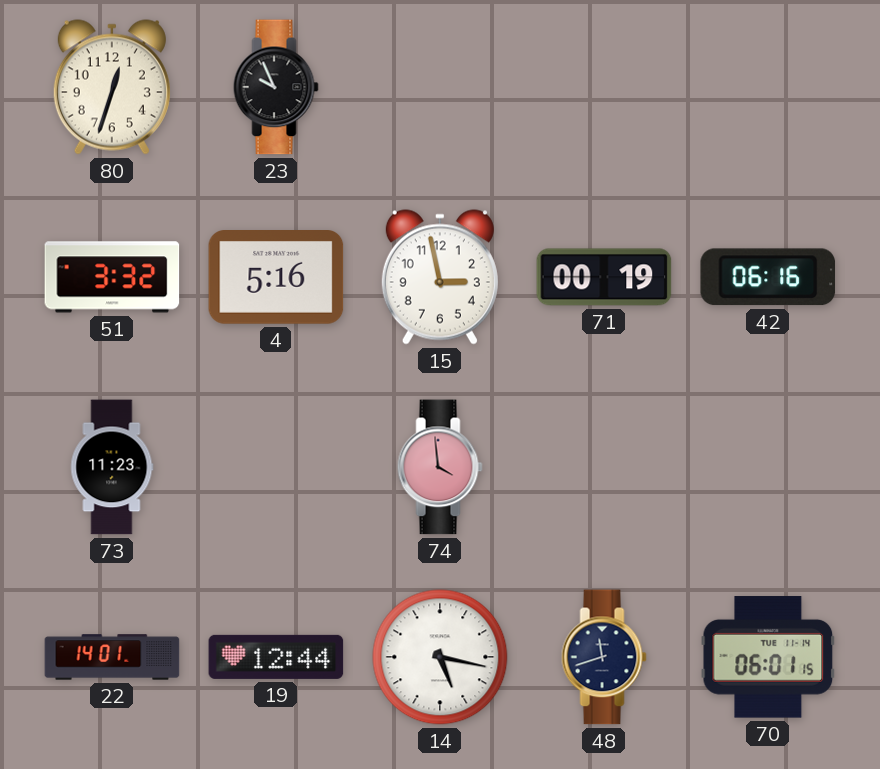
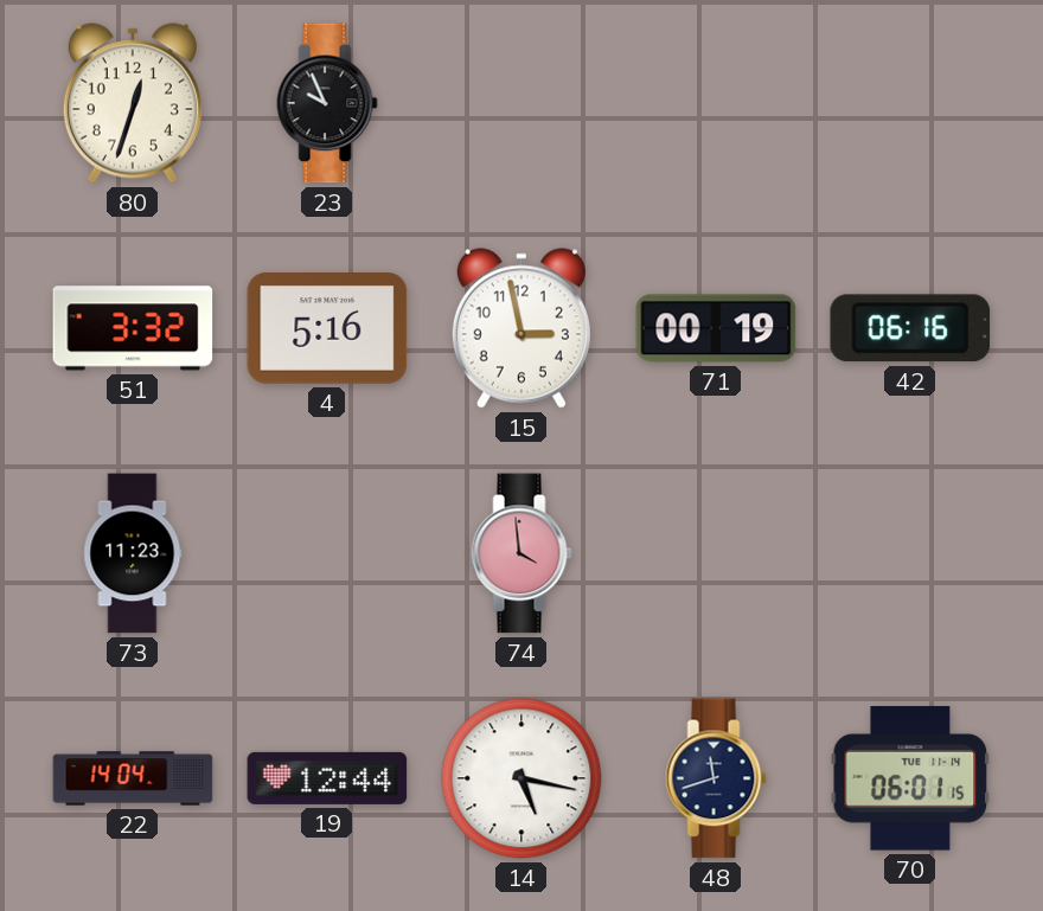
22: 14:01 -> 14:04
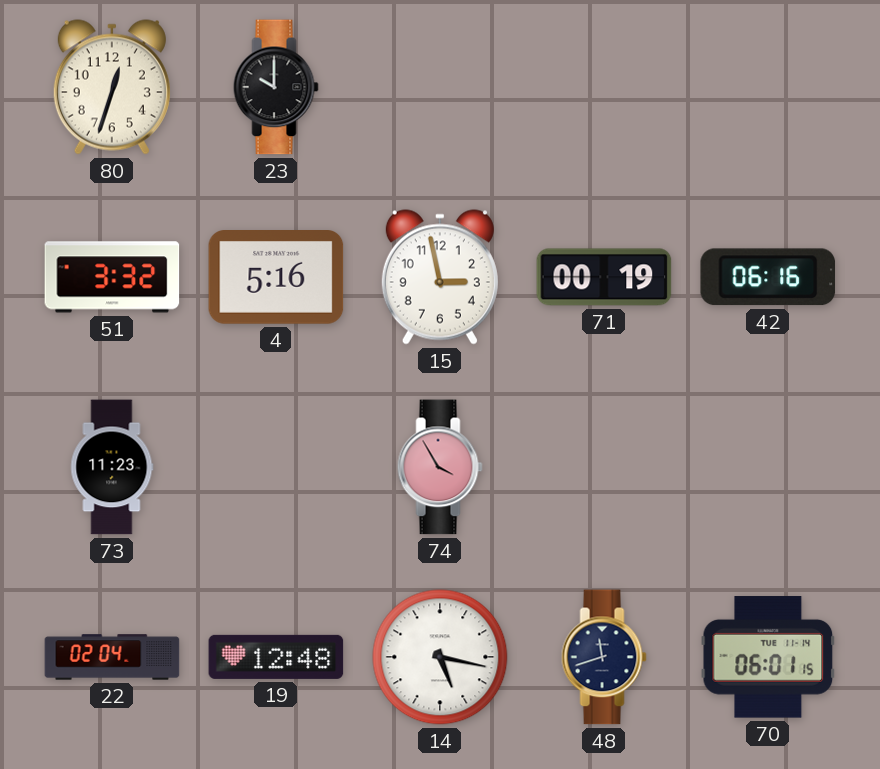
23: 9:56 -> 10:00
74: 3:59 -> 3:55
22: 14:04 -> 02:04
19: 12:44 -> 12:48
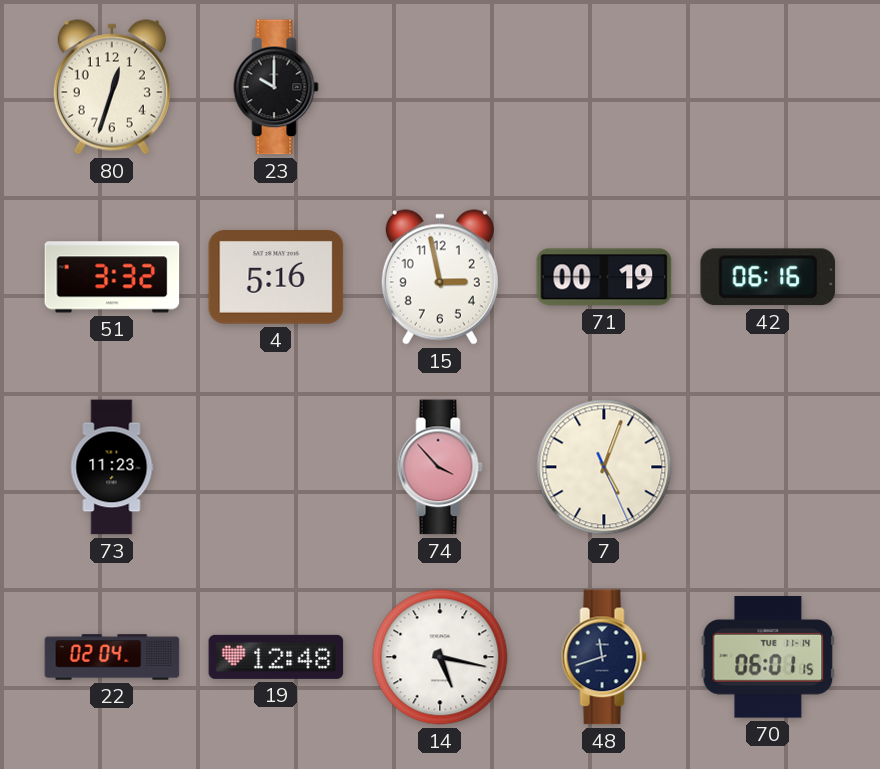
74: 3:55 -> 3:53
7: none -> 5:03
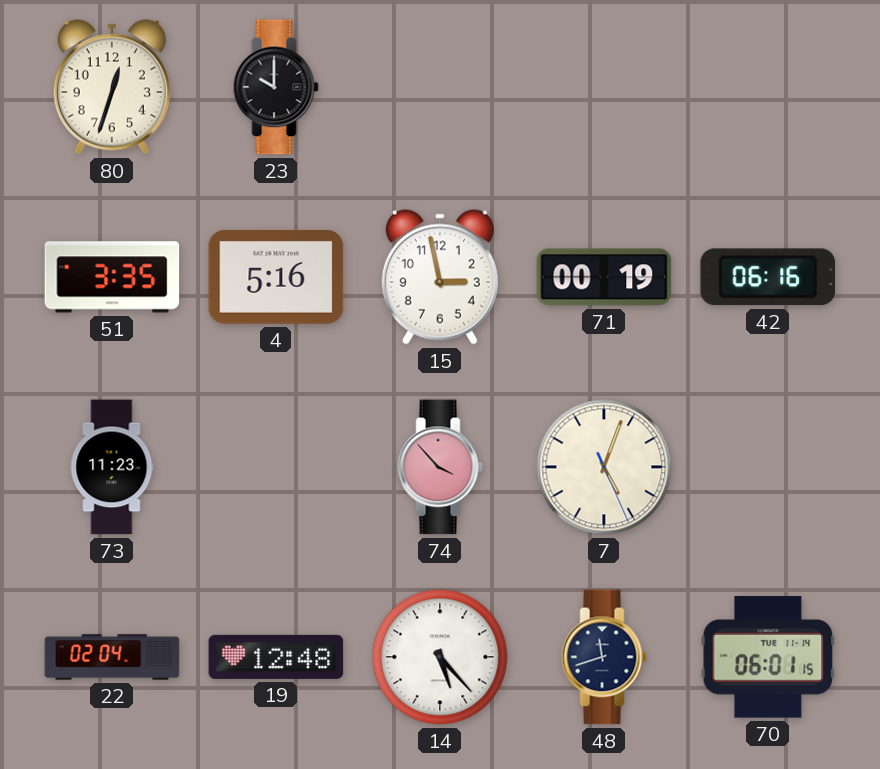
51: 3:32 -> 3:35
14: 5:17 -> 5:23
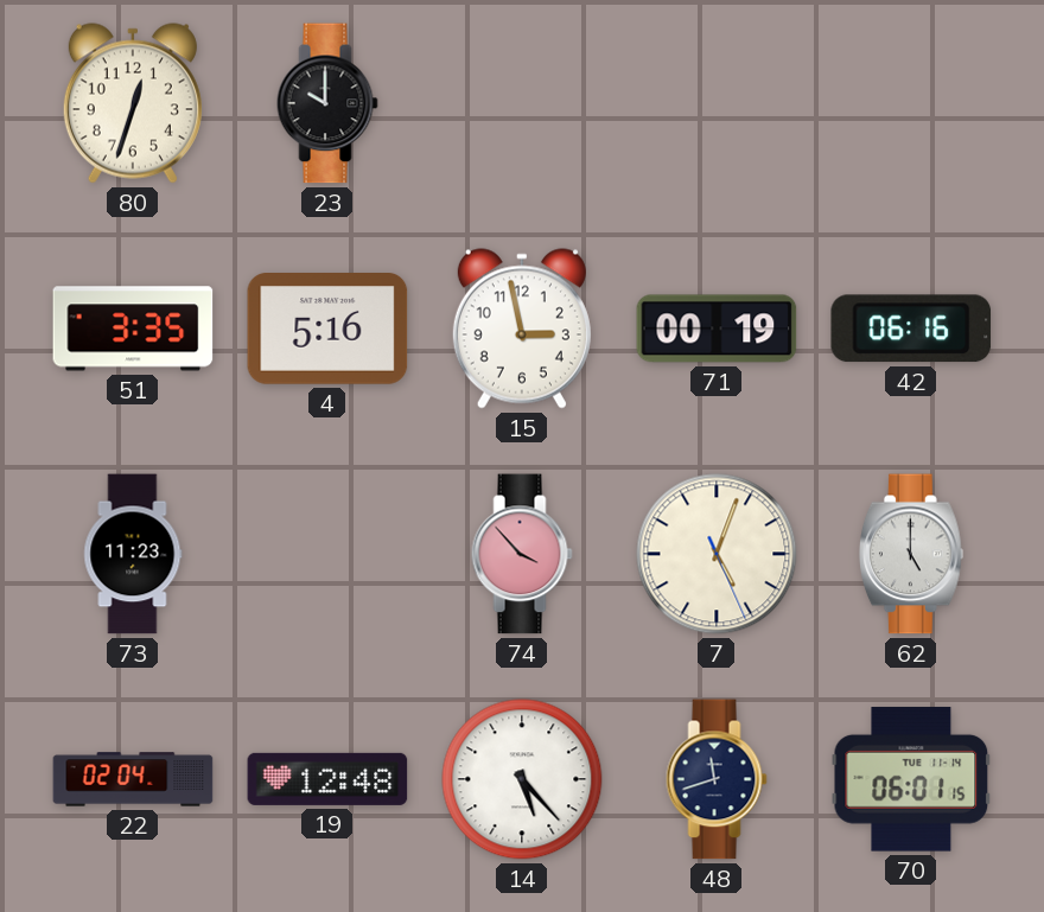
62: none -> 5:00
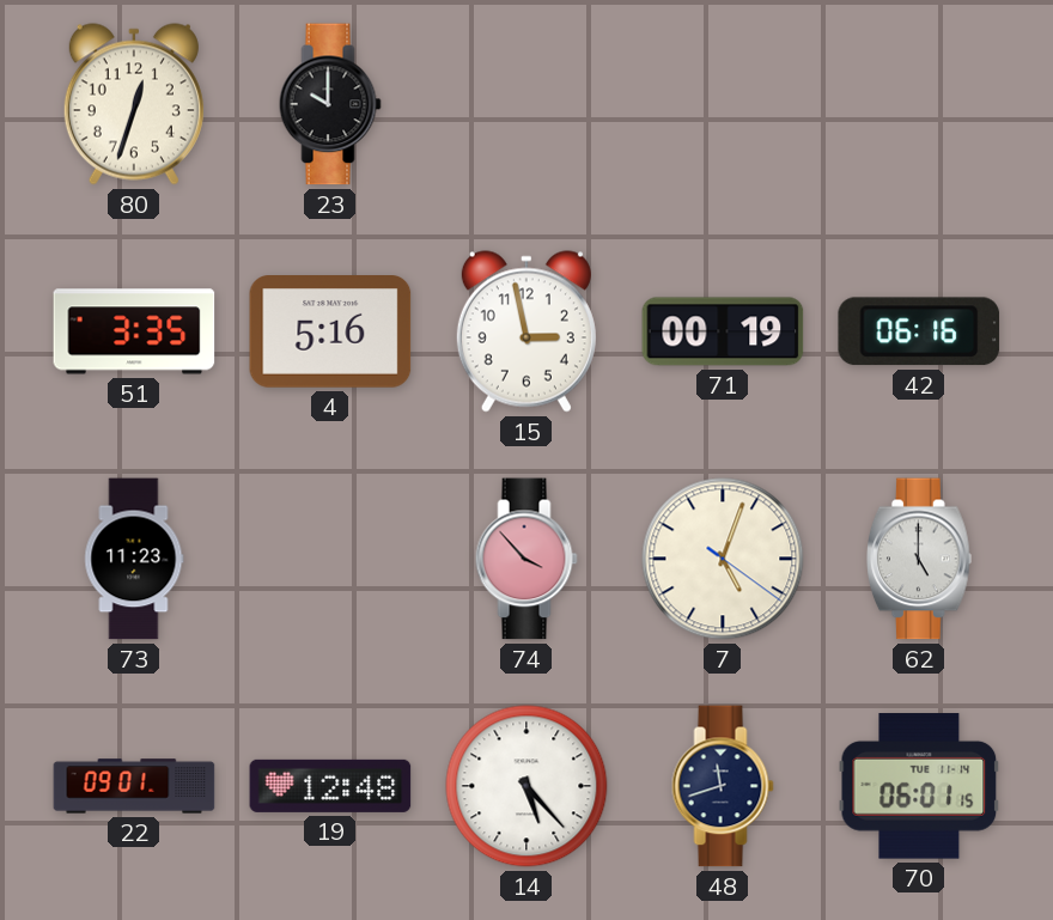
7: 5:03:26 -> 5:03:21
22: 02:04 -> 09:01
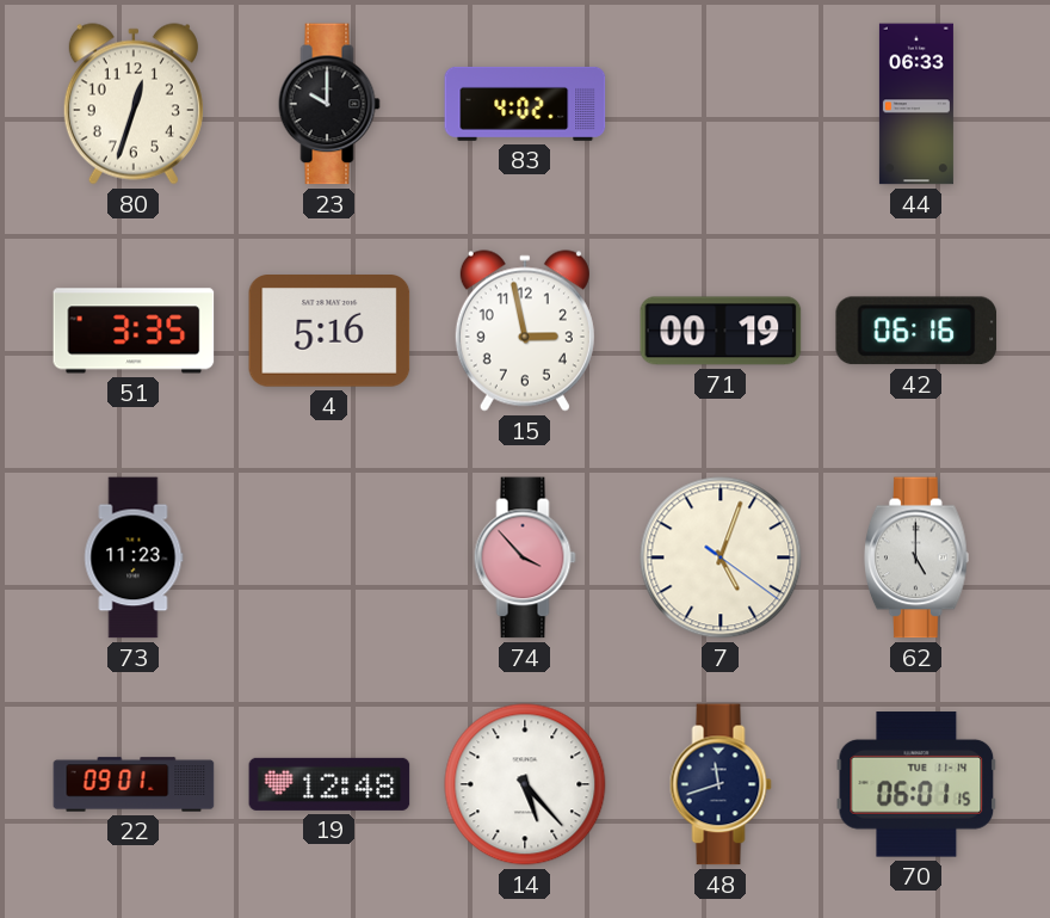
83: none -> 4:02
44: none -> 06:33
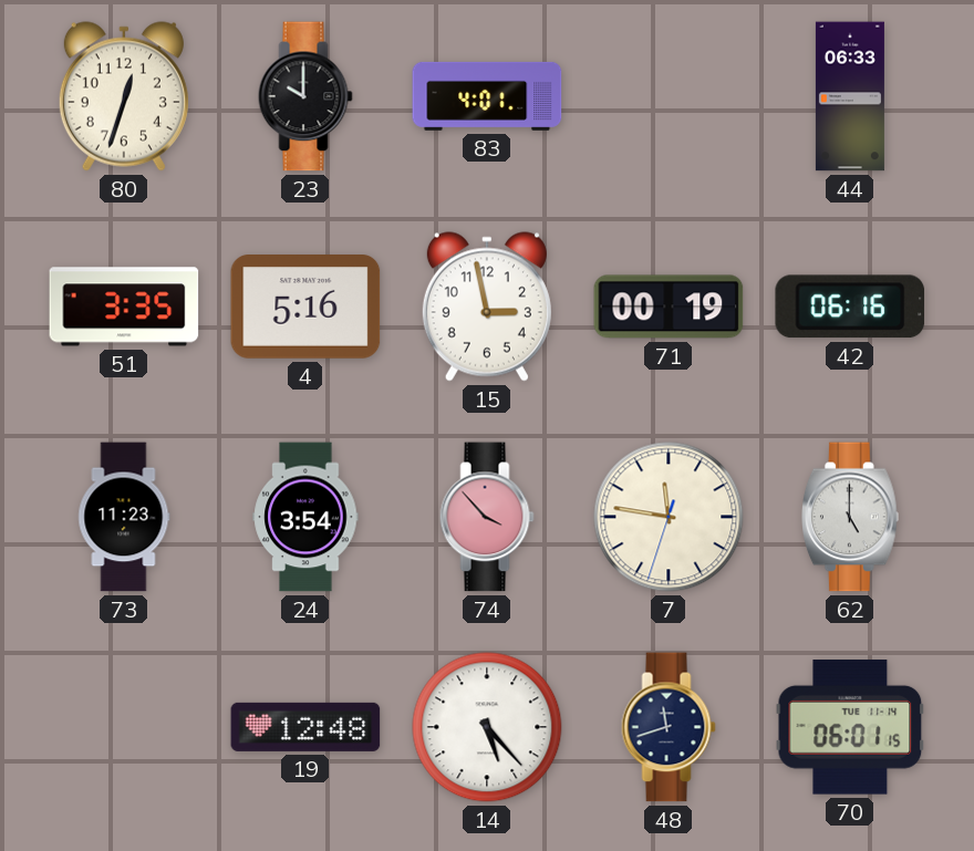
83: 4:02 -> 4:01
24: none -> 3:54
7: 5:03 -> 11:46
22: 09:01 -> none
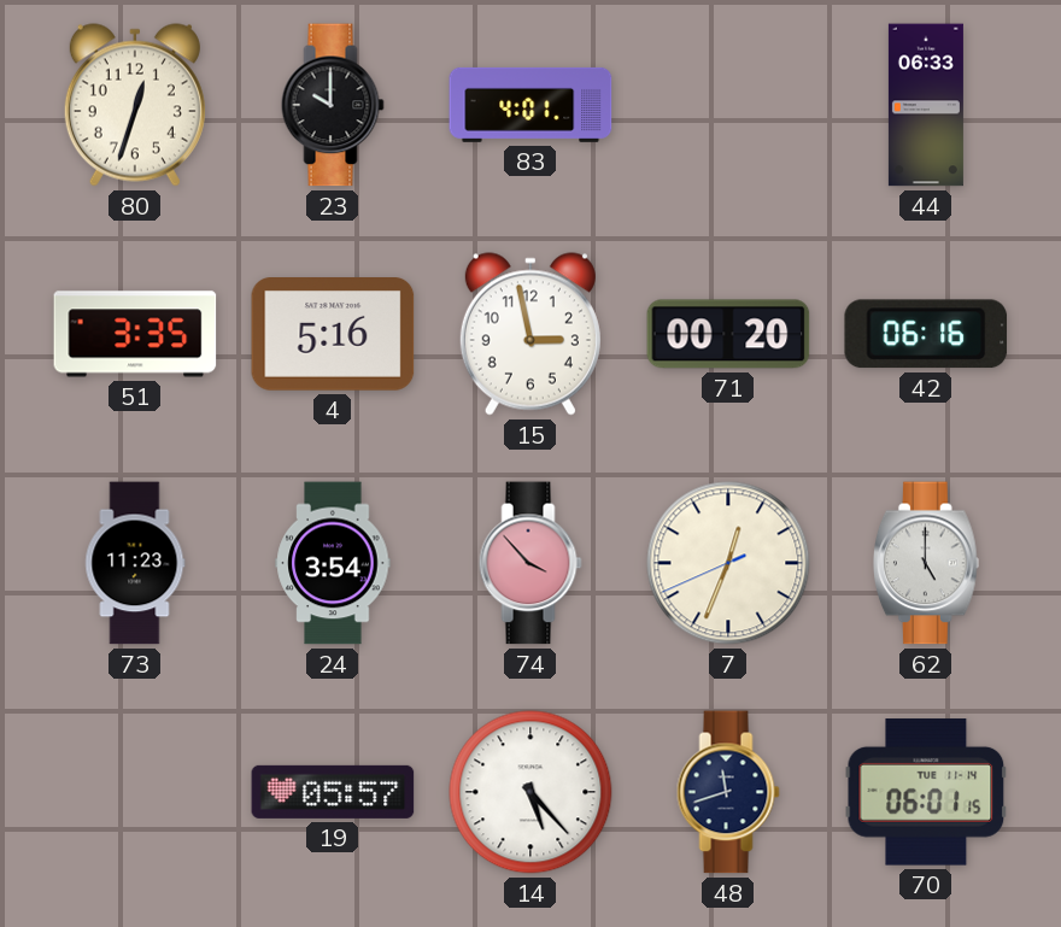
71: 00:19 -> 00:20
7: 11:46 -> 12:33
19: 12:48 -> 05:57
